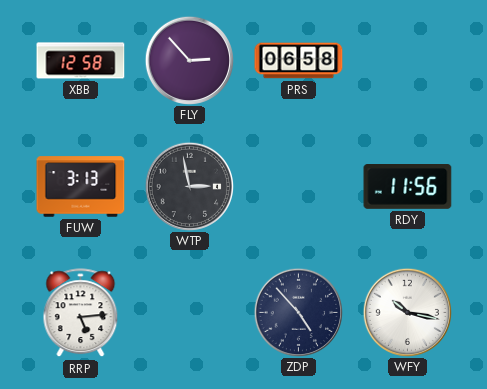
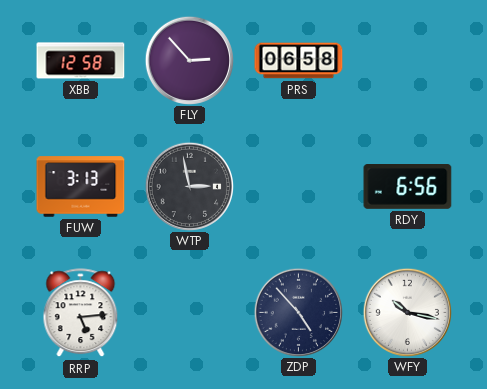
RDY: 11:56 -> 6:56
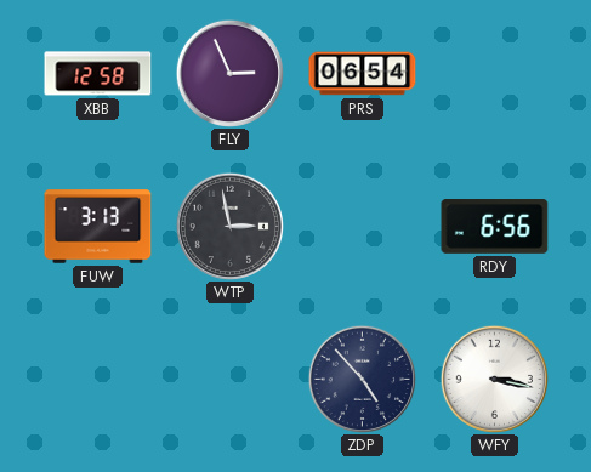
FLY: 2:53 -> 2:56
PRS: 06:58 -> 06:54
RRP: 5:14 -> none
WFY: 10:17 -> 3:17
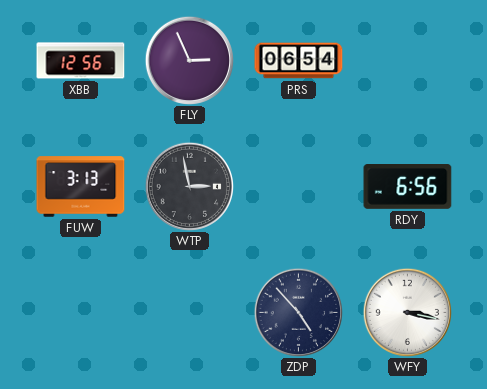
XBB: 12:58 -> 12:56
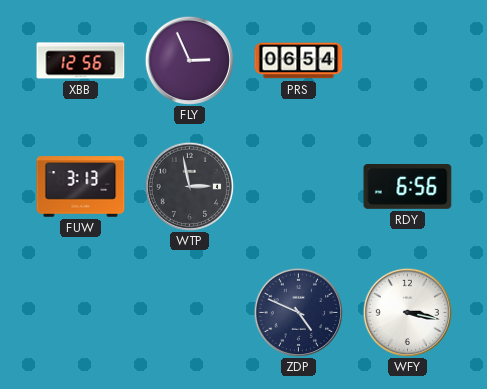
ZDP: 4:53 -> 4:49
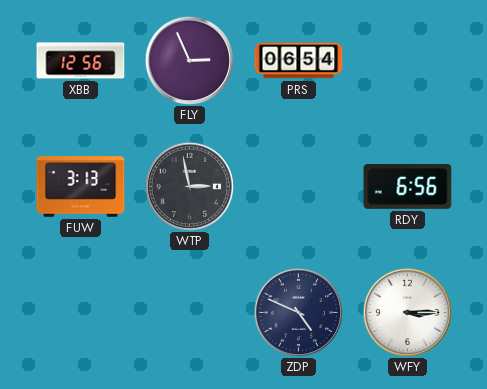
WFY: 3:17 -> 3:15
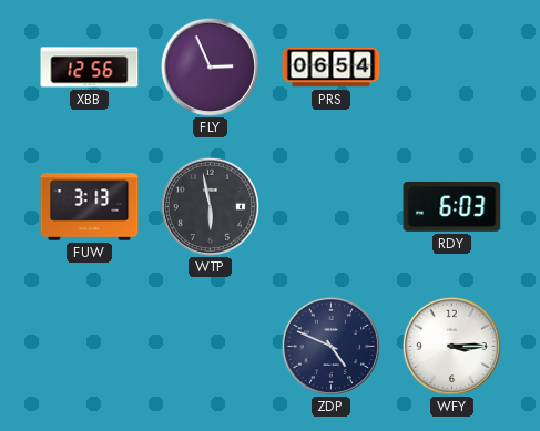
WTP: 2:58 -> 5:58
RDY: 6:56 -> 6:03
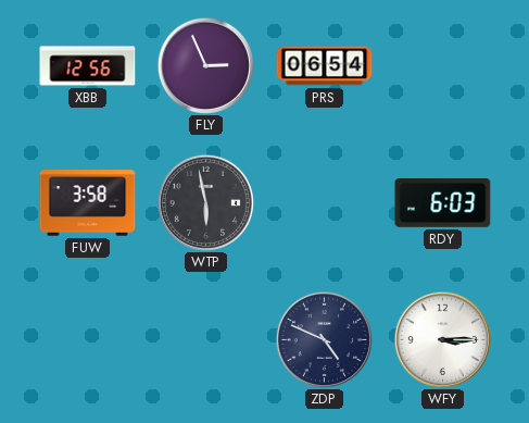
FUW: 3:13 -> 3:58
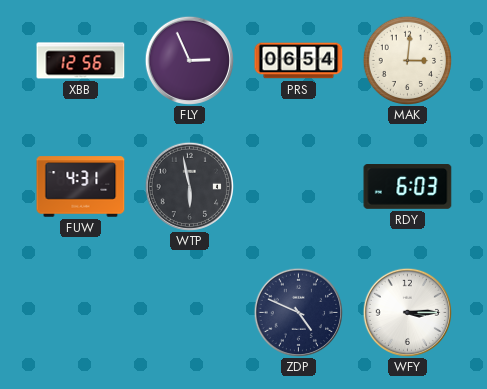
MAK: none -> 3:01
FUW: 3:58 -> 4:31
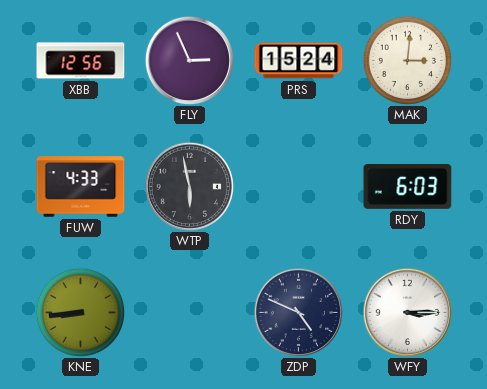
PRS: 06:54 -> 15:24
FUW: 4:31 -> 4:33
KNE: none -> 8:44
